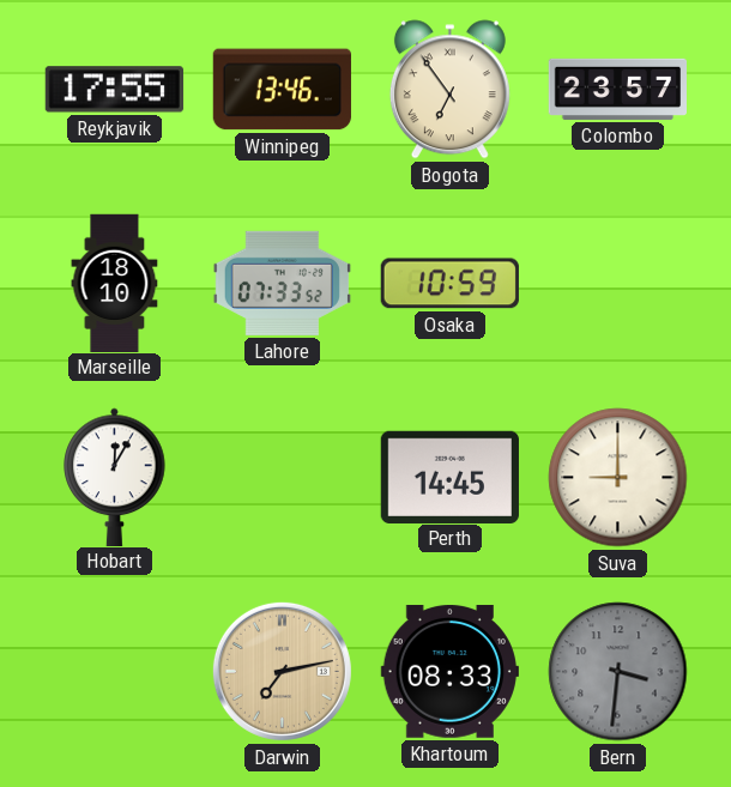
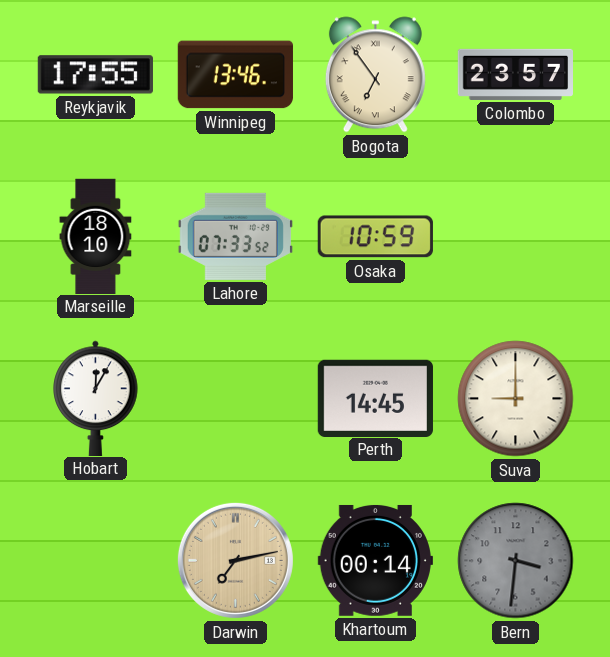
Khartoum: 08:33 -> 00:14
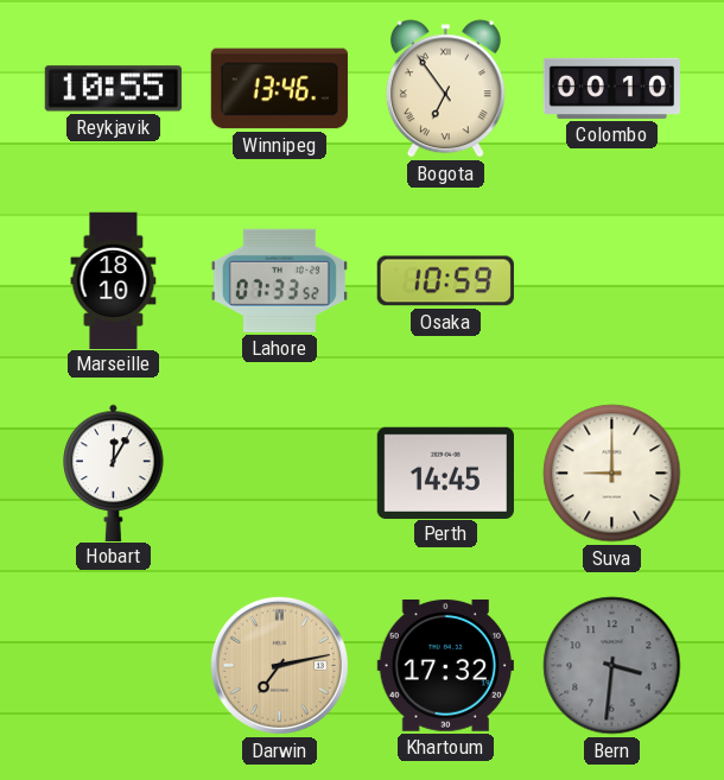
Reykjavik: 17:55 -> 10:55
Colombo: 23:57 -> 00:10
Khartoum: 00:14 -> 17:32
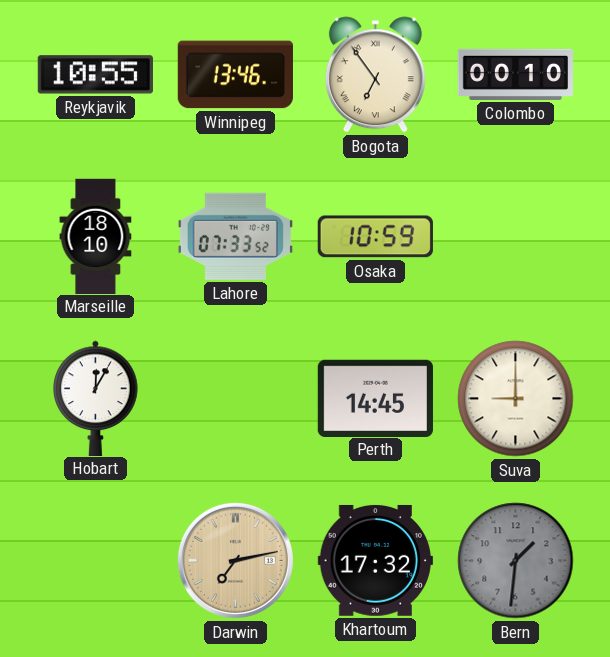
Bern: 3:31 -> 1:31
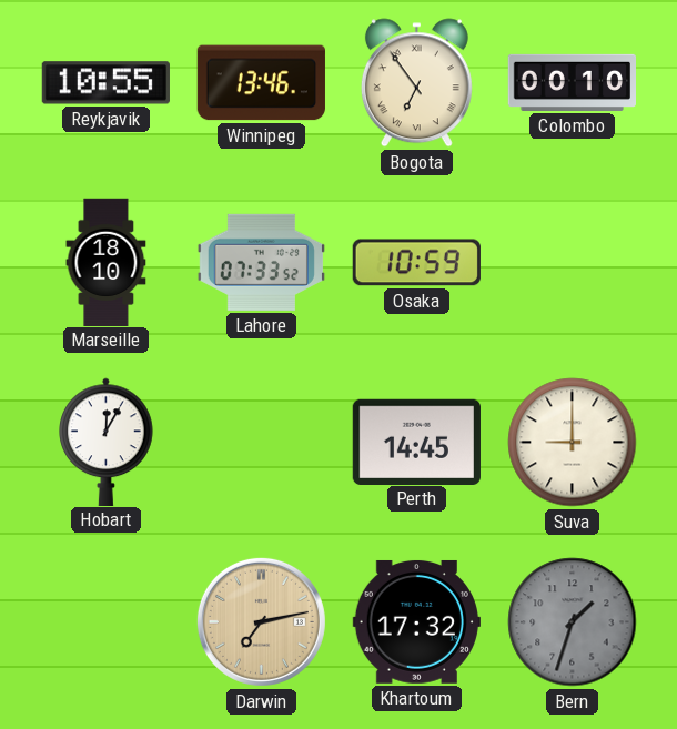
Bern: 1:31 -> 1:33
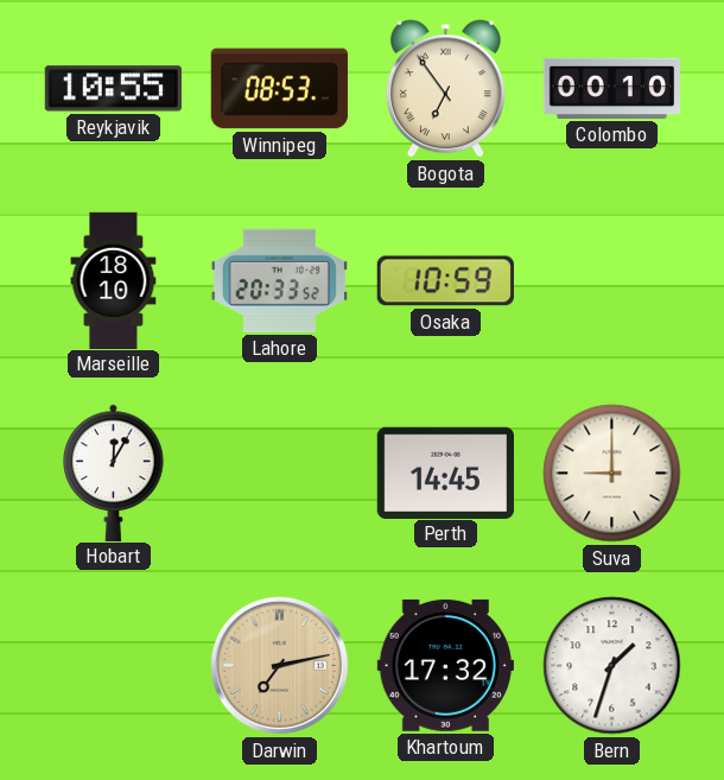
Winnipeg: 13:46 -> 08:53
Lahore: 07:33 -> 20:33
Bern dial: grey -> white
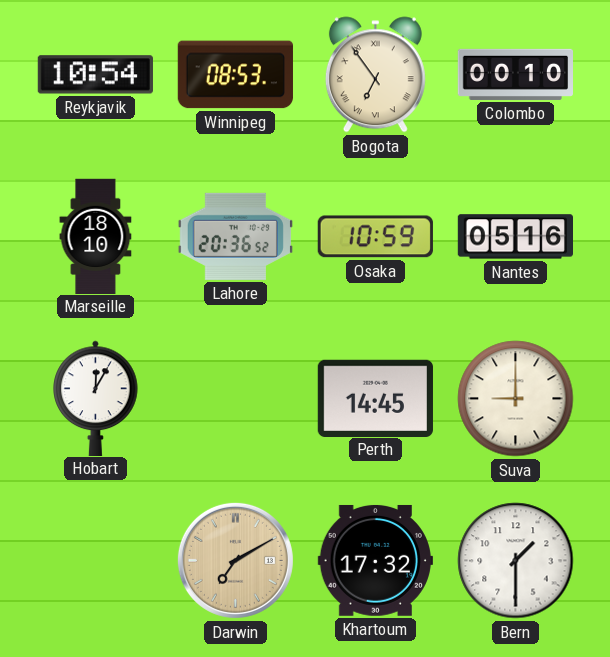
Reykjavik: 10:55 -> 10:54
Lahore: 20:33 -> 20:36
Nantes: none -> 05:16
Darwin: 7:13 -> 7:10
Bern: 1:33 -> 1:30
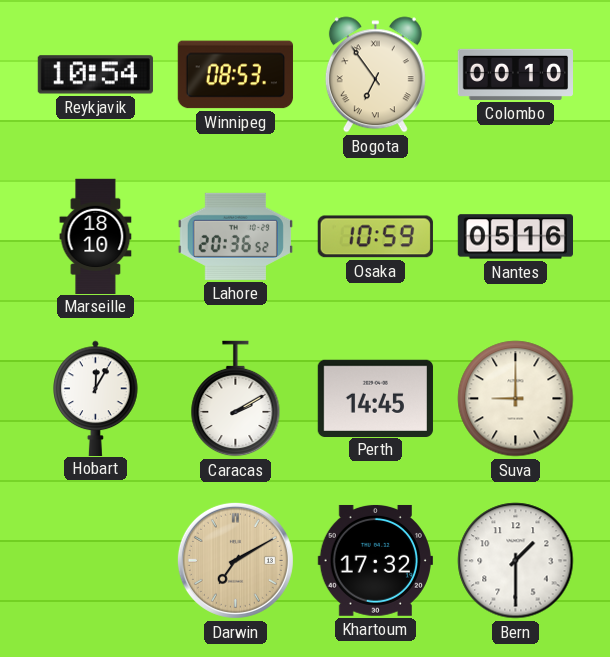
Caracas: none -> 2:10
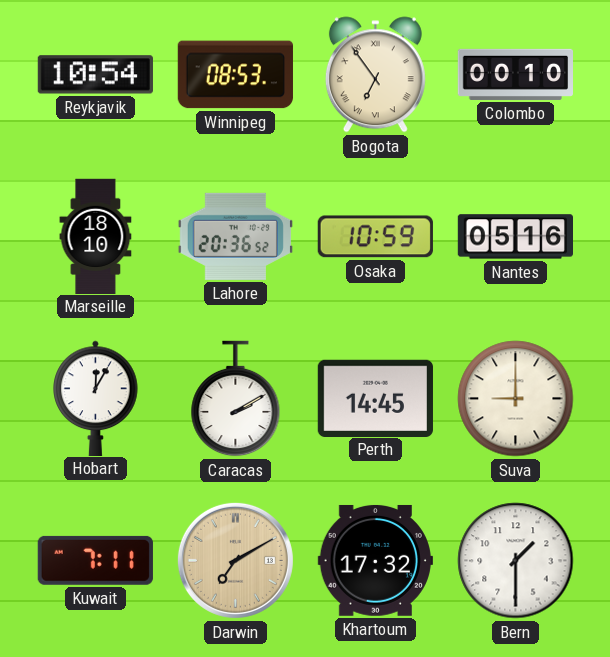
Kuwait: none -> 7:11
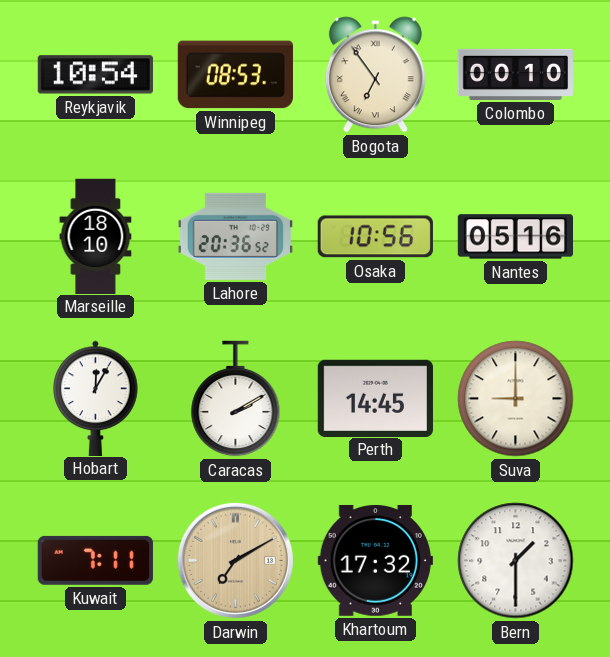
Osaka: 10:59 -> 10:56
